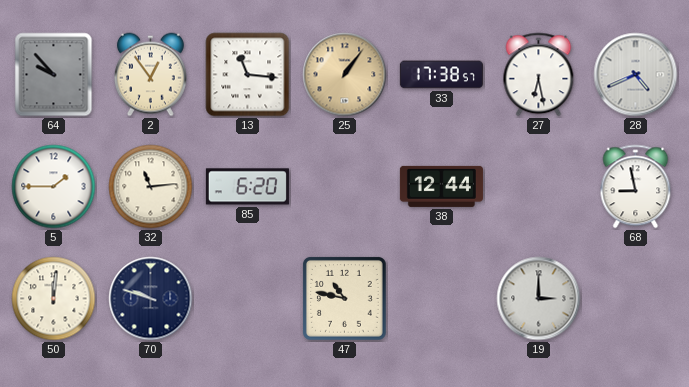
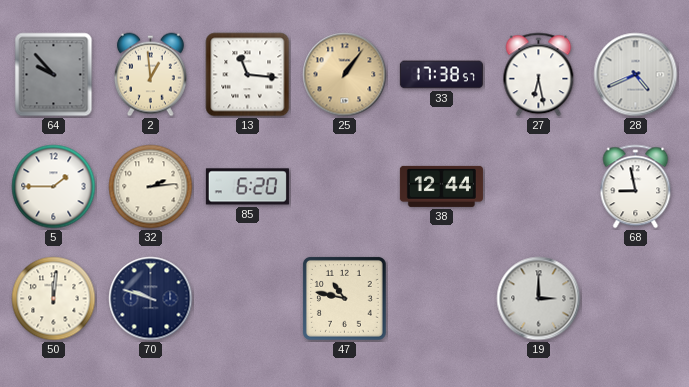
2: 12:54 -> 12:59
32: 11:14 -> 2:14
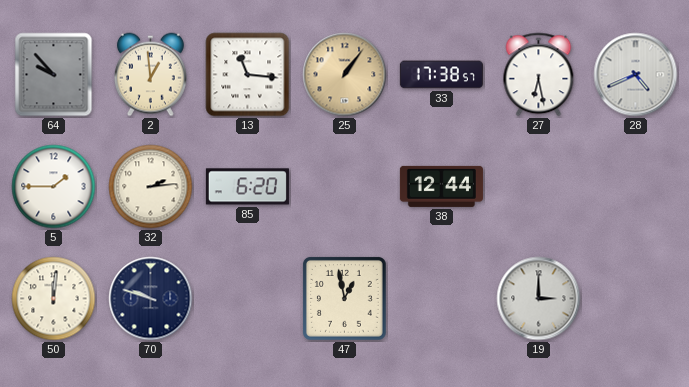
68: 8:58 -> none
47: 10:47 -> 12:58
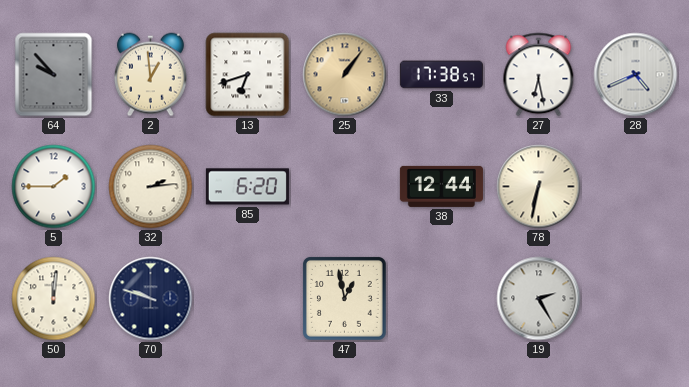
13: 11:16 -> 6:42
78: none -> 6:32
19: 3:00 -> 2:25
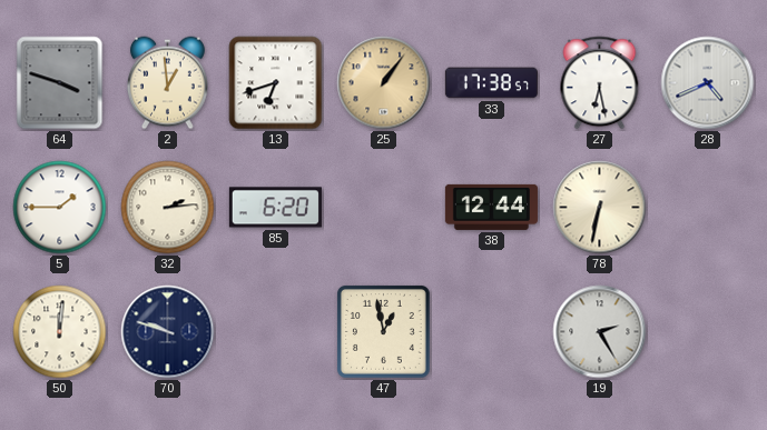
64: 9:53 -> 3:48
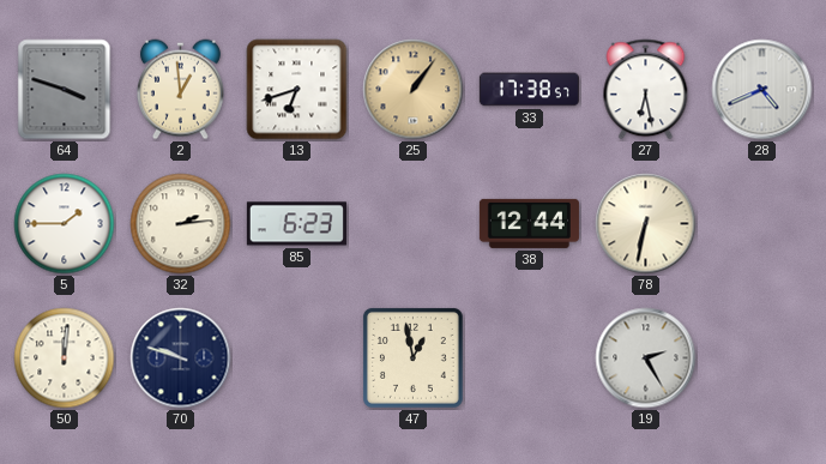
85: 6:20 -> 6:23
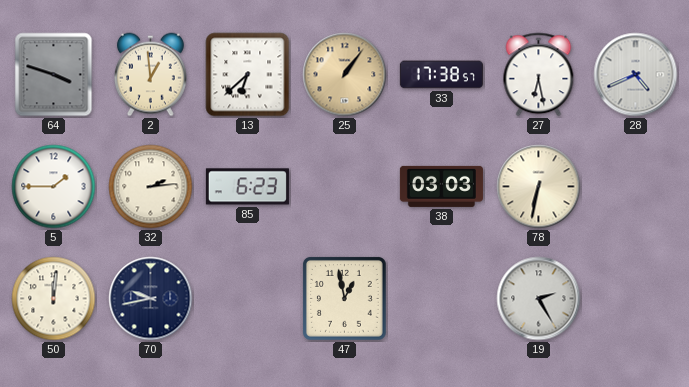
13: 6:42 -> 6:38
38: 12:44 -> 03:03
70: 9:48 -> 9:43
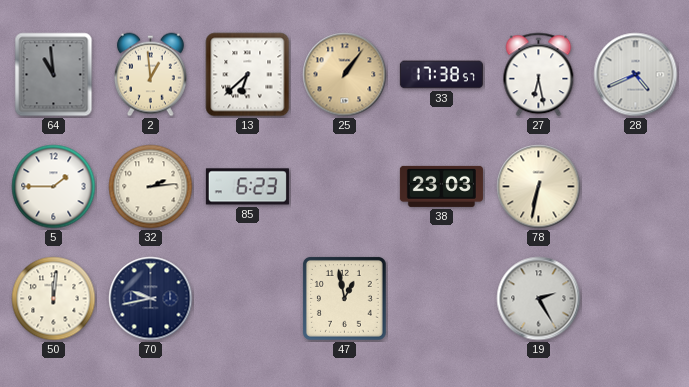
64: 3:48 -> 10:59
38: 03:03 -> 23:03
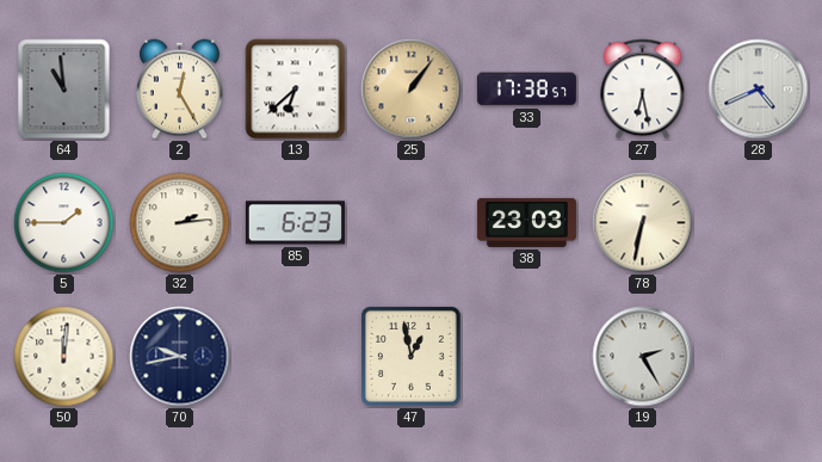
2: 12:59 -> 12:25
